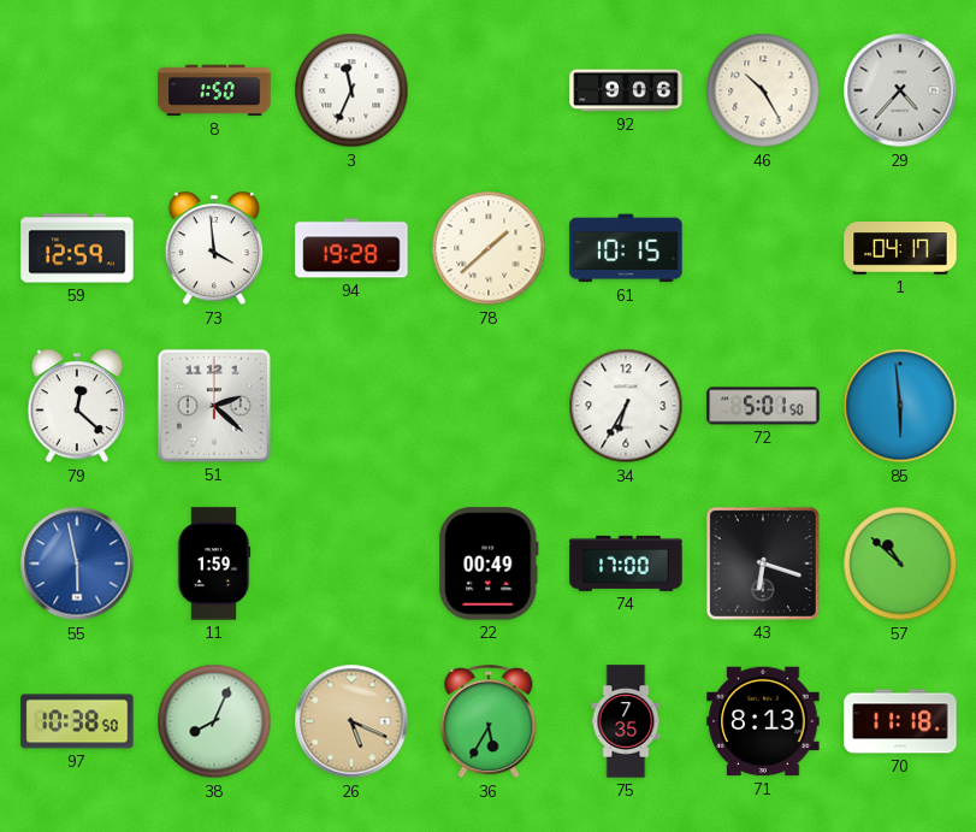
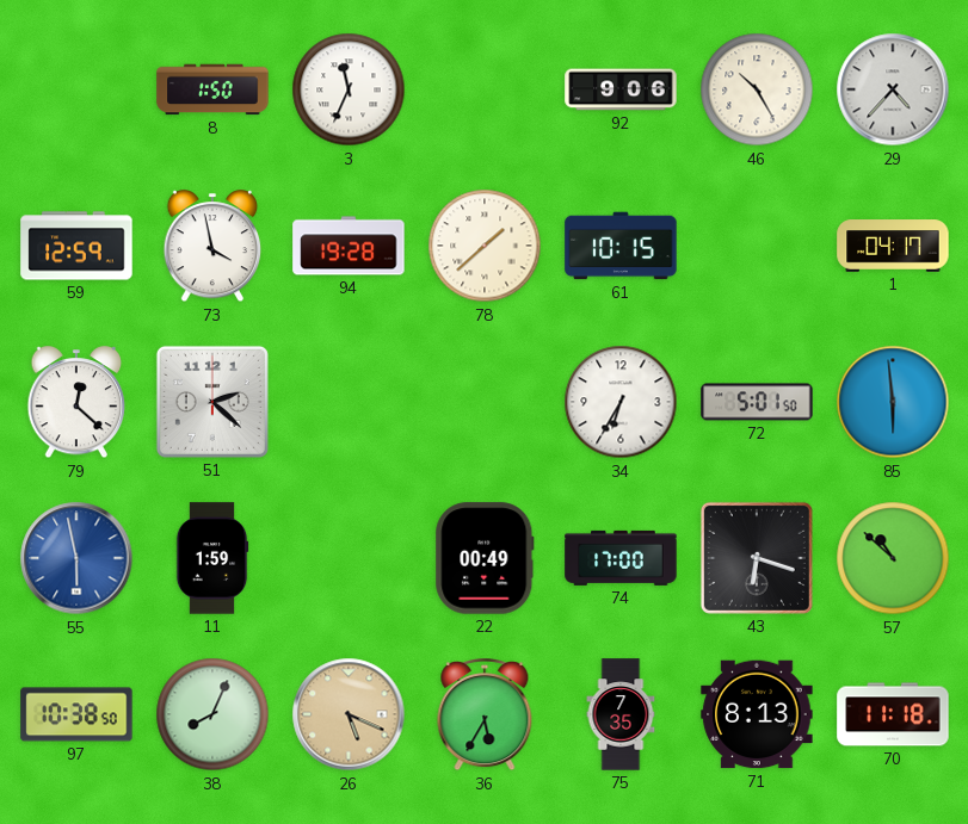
73: 3:59 -> 3:58
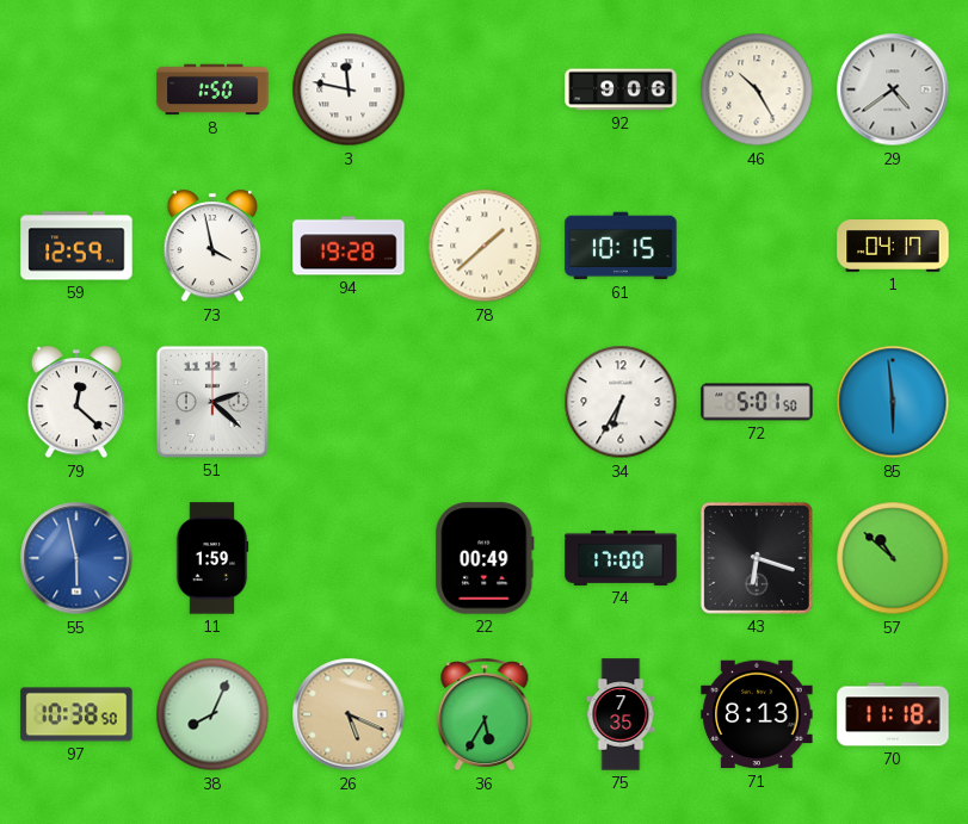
3: 11:34 -> 11:47
29: 4:37 -> 4:39
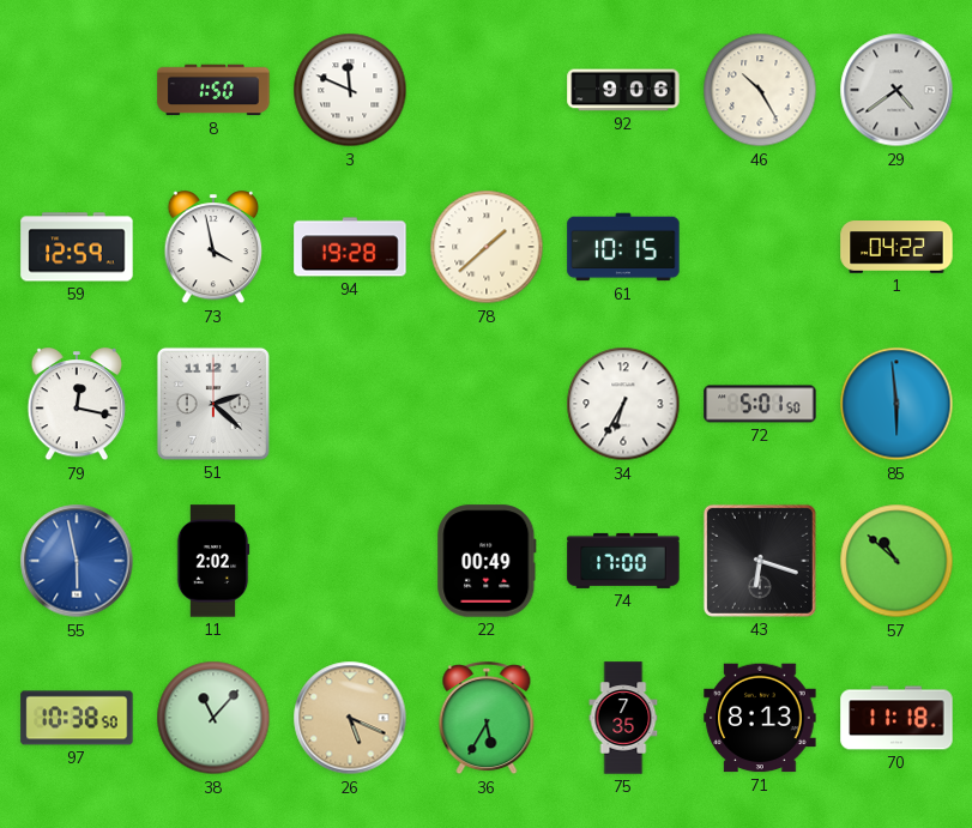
3: 11:47 -> 11:49
1: 04:17 -> 04:22
79: 12:22 -> 12:17
11: 1:59 -> 2:02
38: 8:04 -> 11:07
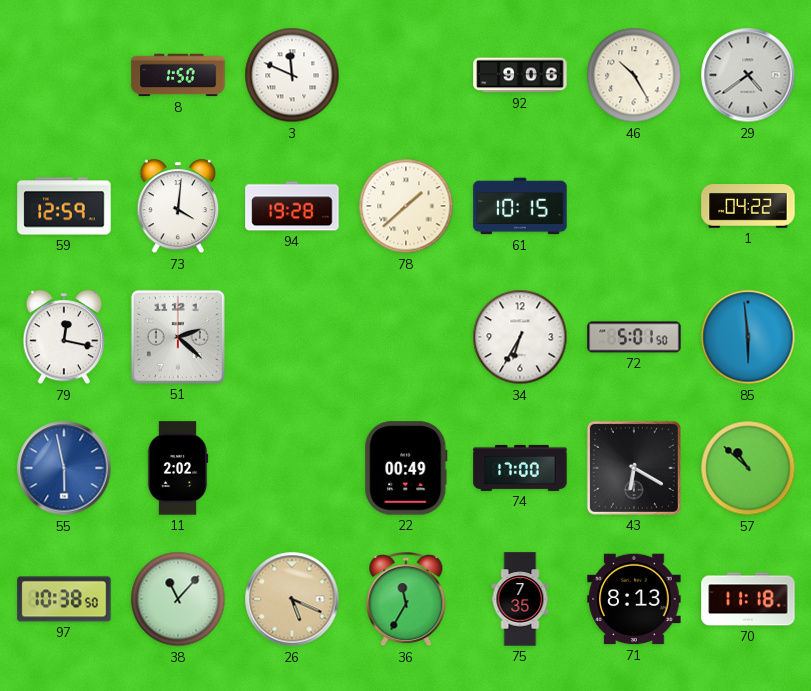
73: 3:58 -> 4:01
43: 6:18 -> 6:20
36: 5:35 -> 11:35
